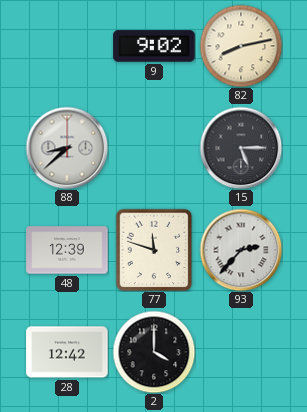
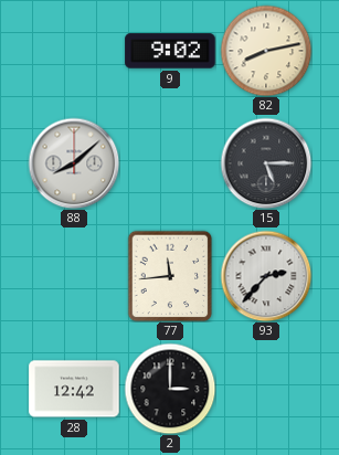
88: 8:38 -> 8:08
48: 12:39 -> none
77: 11:48 -> 11:44
2: 4:00 -> 3:00
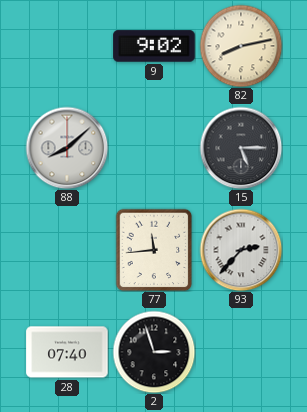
28: 12:42 -> 07:40
2: 3:00 -> 2:57
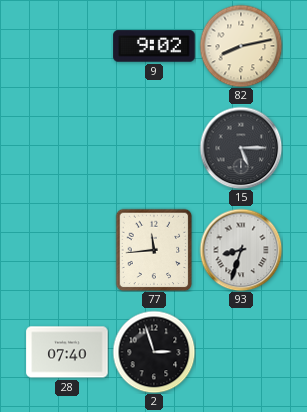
88: 8:08 -> none
93: 2:37 -> 8:33
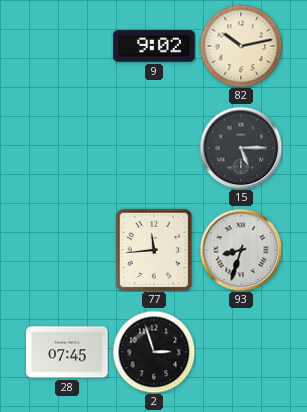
82: 8:13 -> 10:13
28: 07:40 -> 07:45
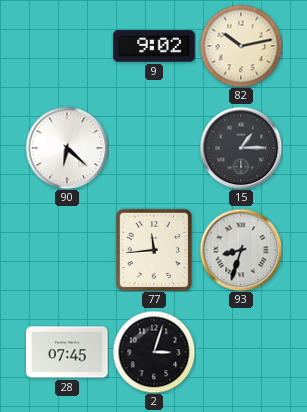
90: none -> 6:22
15: 5:15 -> 1:15
2: 2:57 -> 3:03
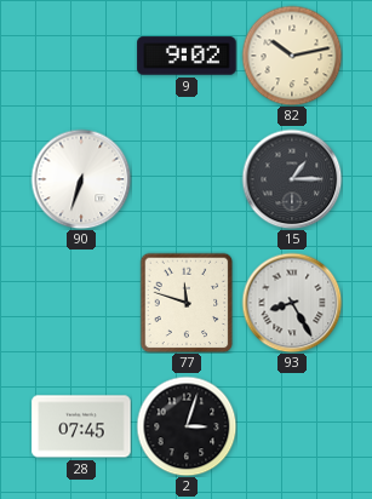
90: 6:22 -> 6:33
77: 11:44 -> 11:48
93: 8:33 -> 8:25
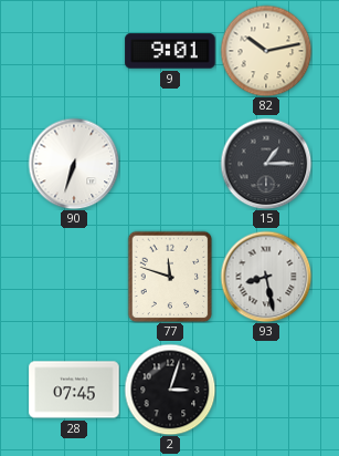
9: 9:02 -> 9:01
93: 8:25 -> 8:28
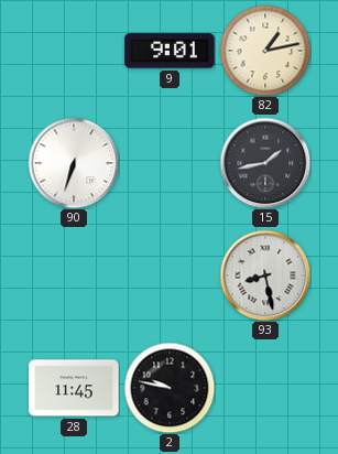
82: 10:13 -> 1:13
15: 1:15 -> 1:43
77: 11:48 -> none
28: 07:45 -> 11:45
2: 3:03 -> 9:47
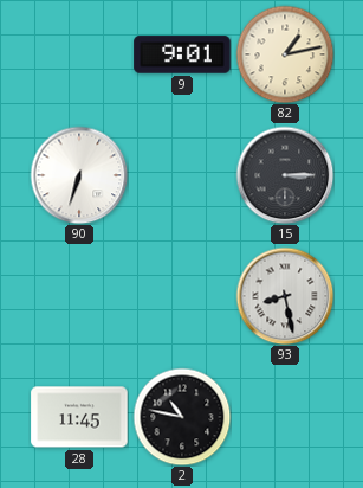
15: 1:43 -> 3:15
2: 9:47 -> 10:47
